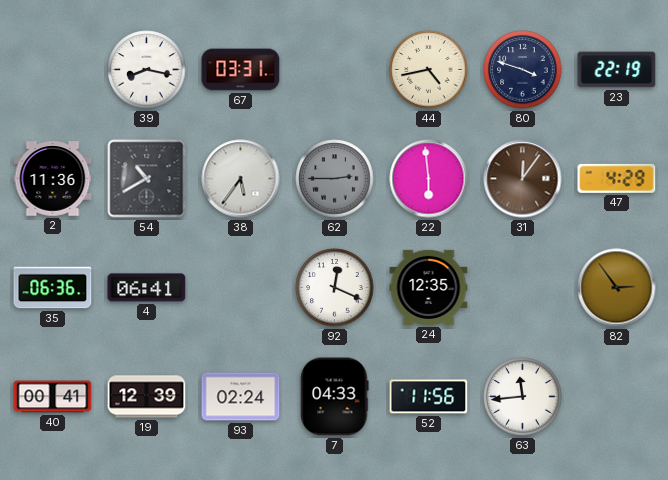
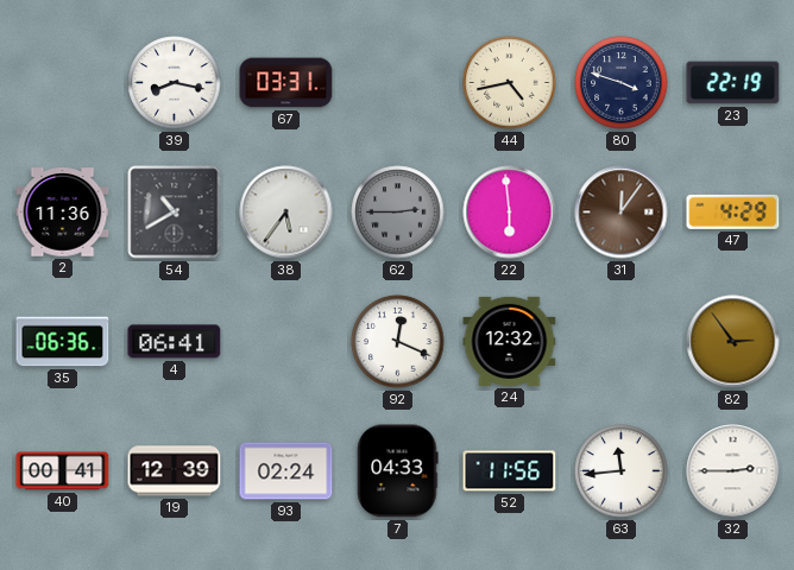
24: 12:35 -> 12:32
32: none -> 2:45
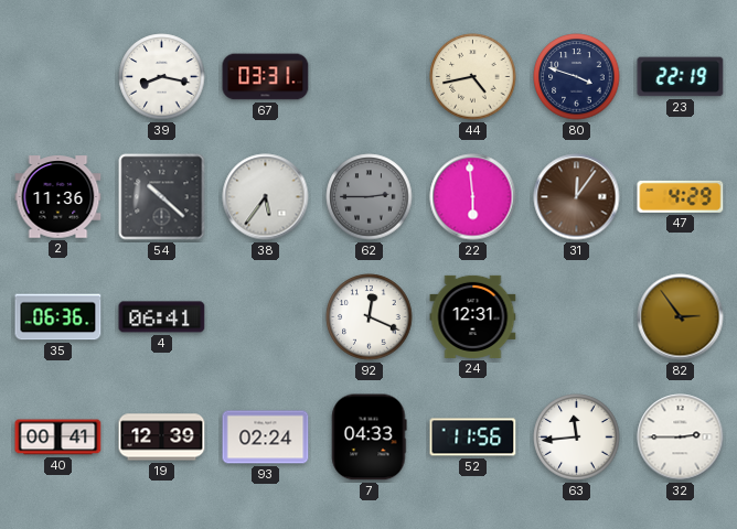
54: 10:40 -> 10:22
24: 12:32 -> 12:31
